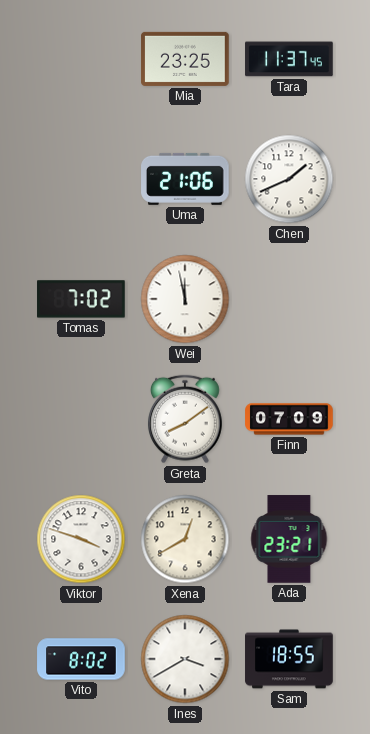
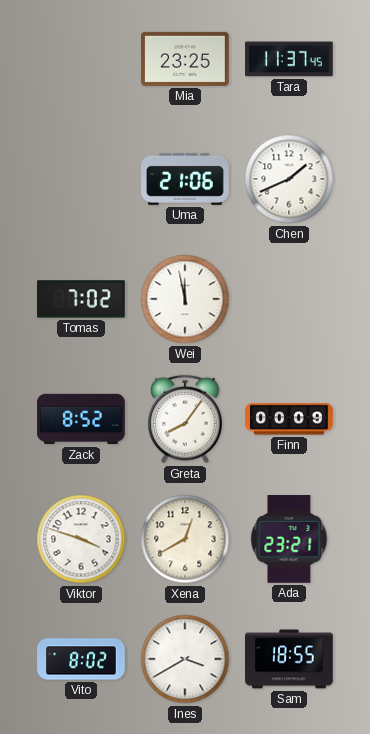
Zack: none -> 8:52
Greta: 8:09 -> 8:06
Finn: 07:09 -> 00:09
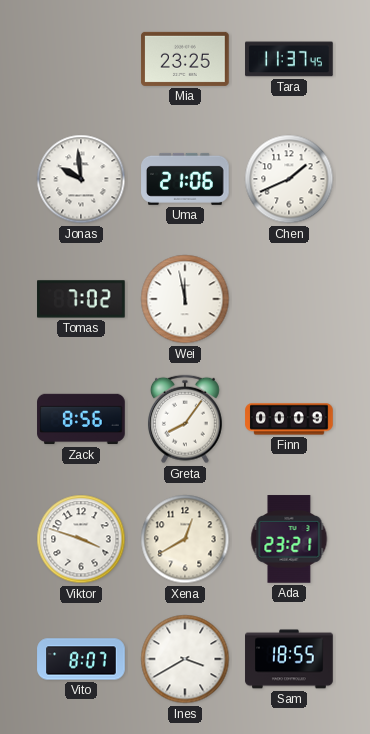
Jonas: none -> 9:59
Zack: 8:52 -> 8:56
Vito: 8:02 -> 8:07
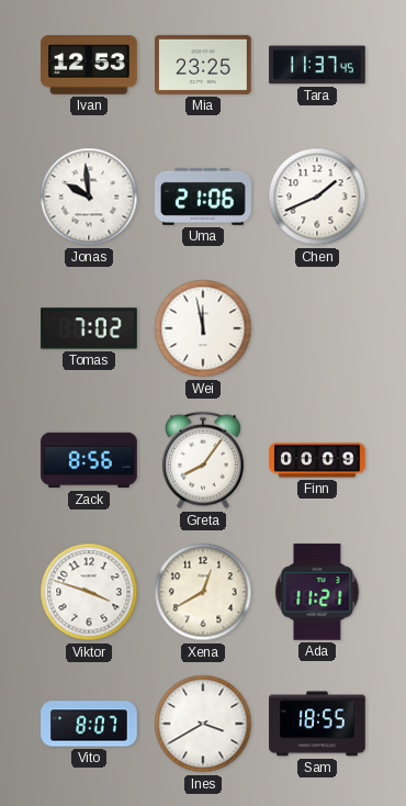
Ivan: none -> 12:53
Ada: 23:21 -> 11:21
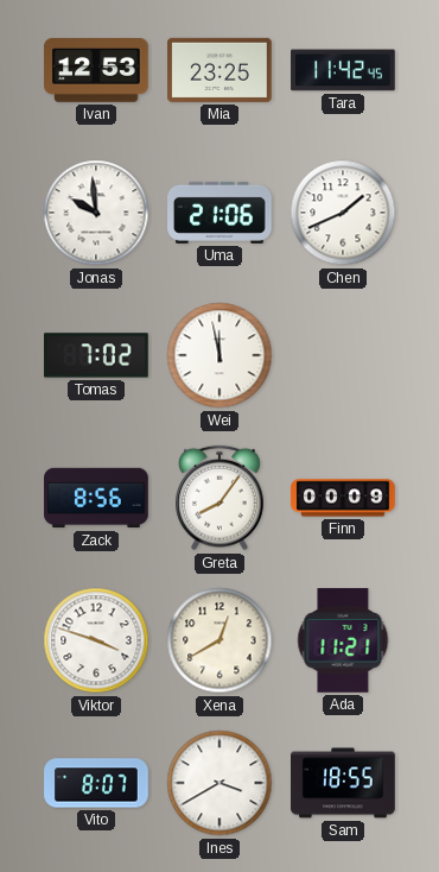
Tara: 11:37 -> 11:42
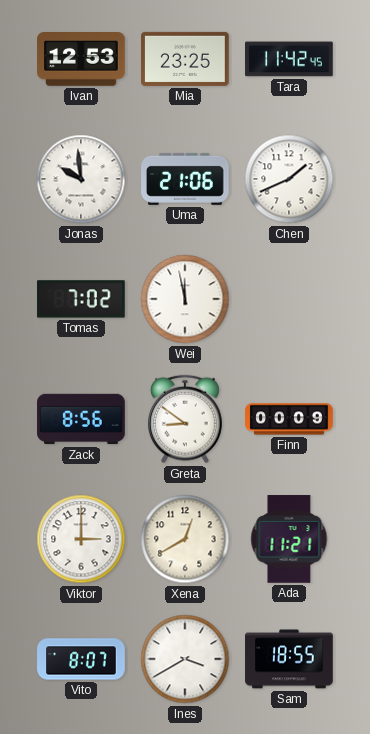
Greta: 8:06 -> 8:51
Viktor: 3:48 -> 3:00
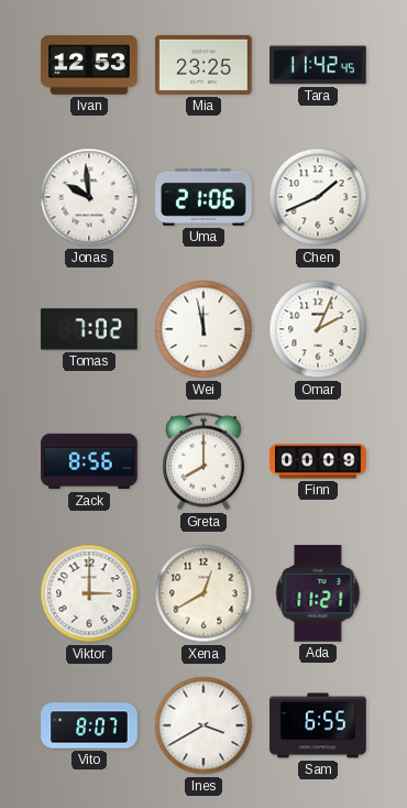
Omar: none -> 2:04
Greta: 8:51 -> 8:00
Sam: 18:55 -> 6:55
